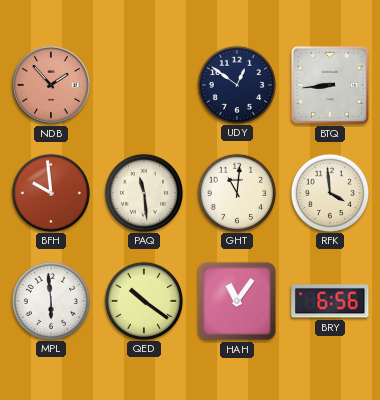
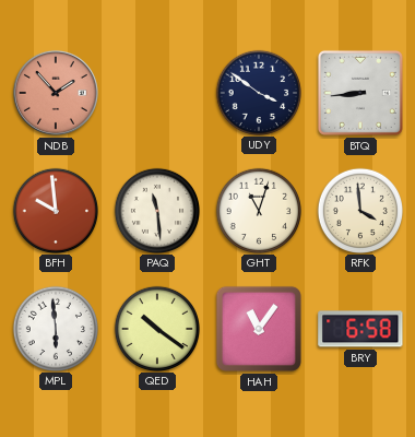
UDY: 12:51 -> 3:51
GHT: 11:01 -> 11:03
BRY: 6:56 -> 6:58
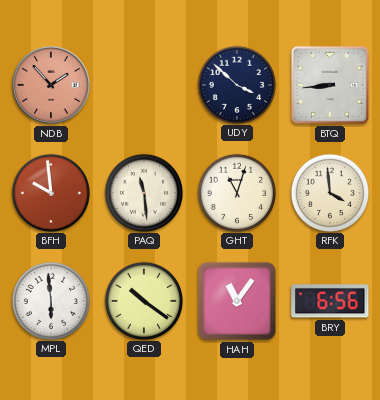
UDY: 3:51 -> 3:52
BRY: 6:58 -> 6:56
